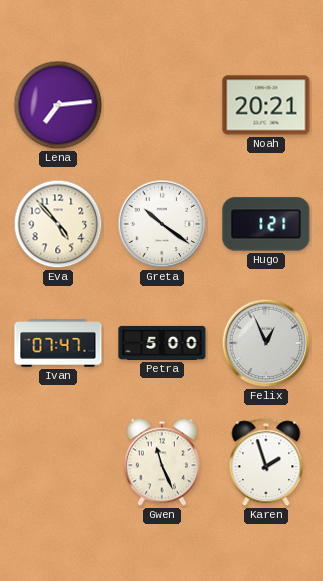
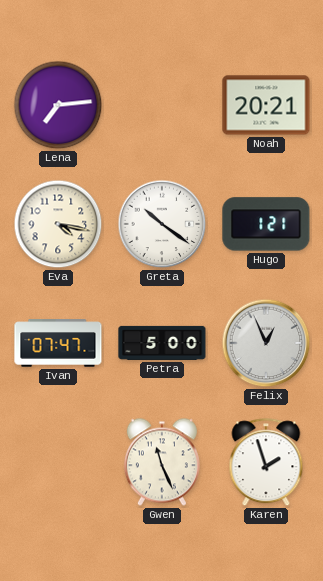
Eva: 4:53 -> 4:17
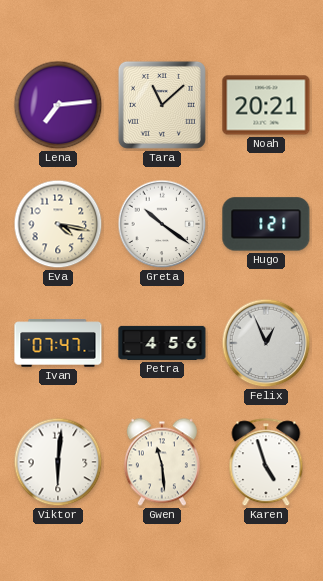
Tara: none -> 11:08
Petra: 5:00 -> 4:56
Viktor: none -> 6:01
Gwen: 11:26 -> 11:29
Karen: 1:57 -> 4:57
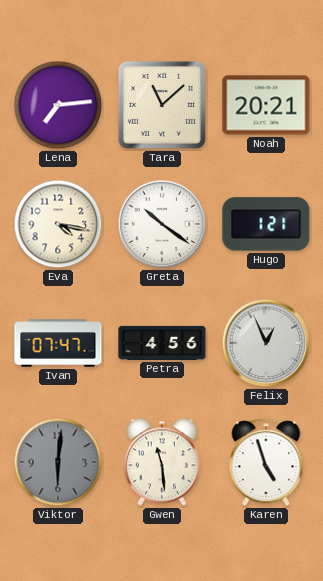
Viktor dial: white -> grey
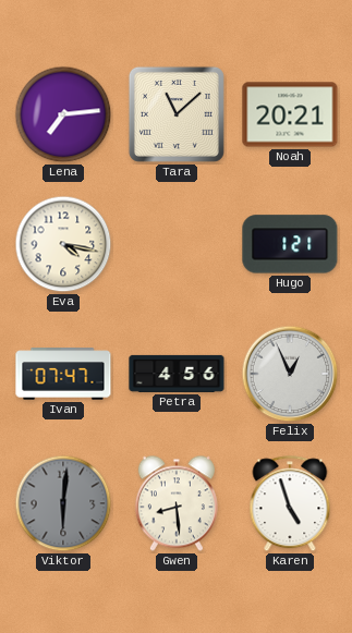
Greta: 10:21 -> none
Gwen: 11:29 -> 8:29
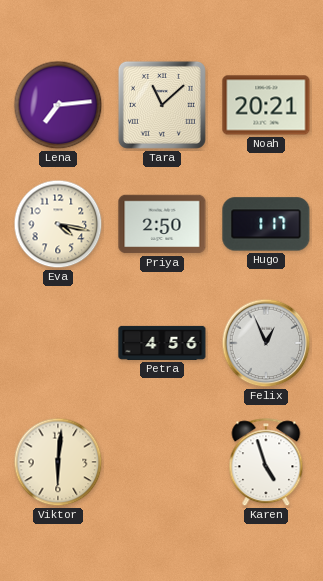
Priya: none -> 2:50
Hugo: 1:21 -> 1:17
Ivan: 07:47 -> none
Viktor dial: grey -> cream
Gwen: 8:29 -> none
